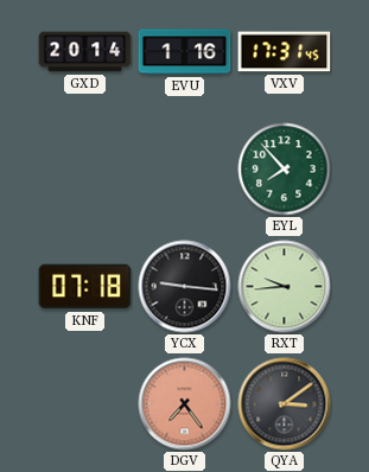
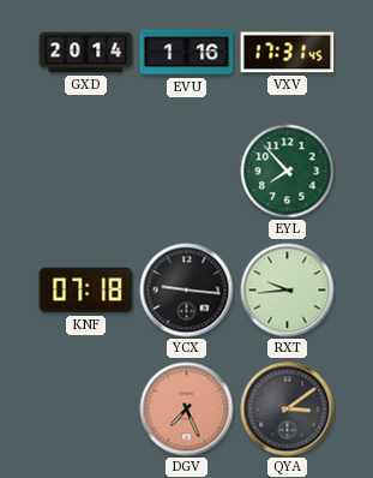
DGV: 7:24 -> 7:26
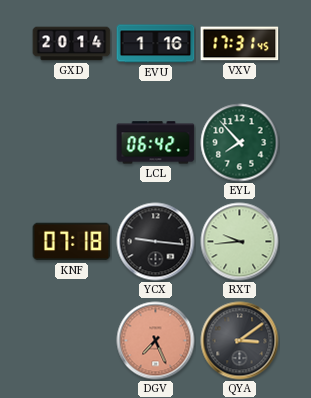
LCL: none -> 06:42
